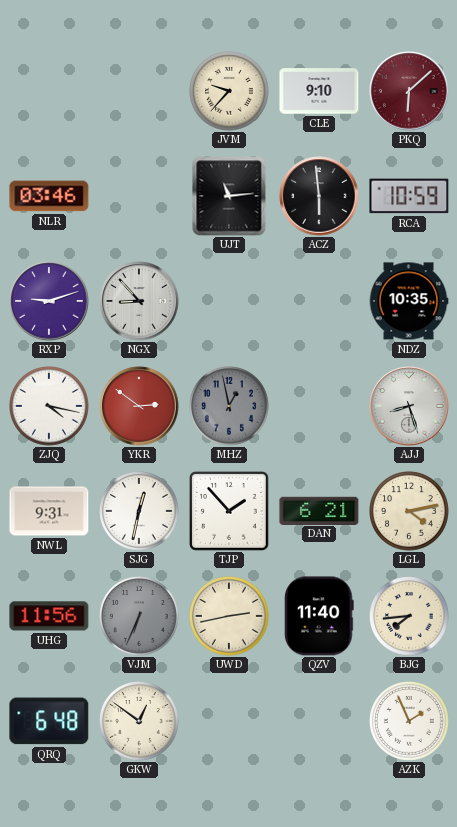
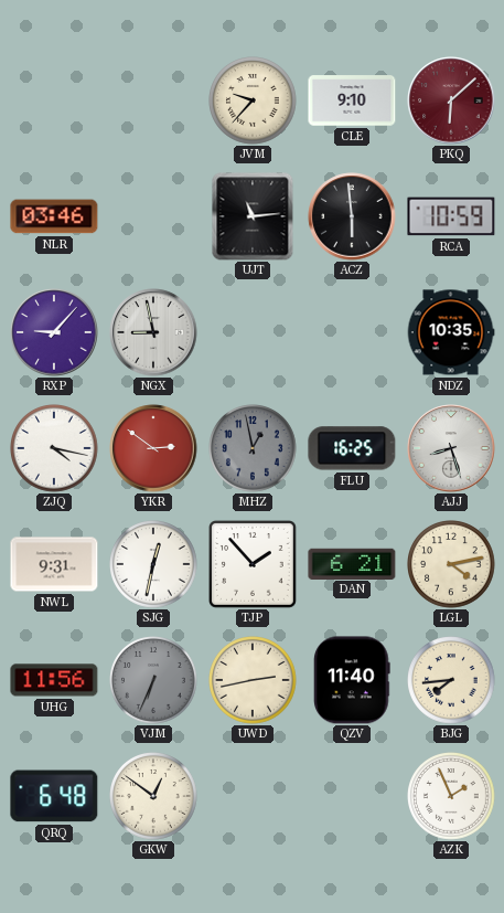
RXP: 9:12 -> 9:07
NGX: 8:53 -> 8:58
FLU: none -> 16:25
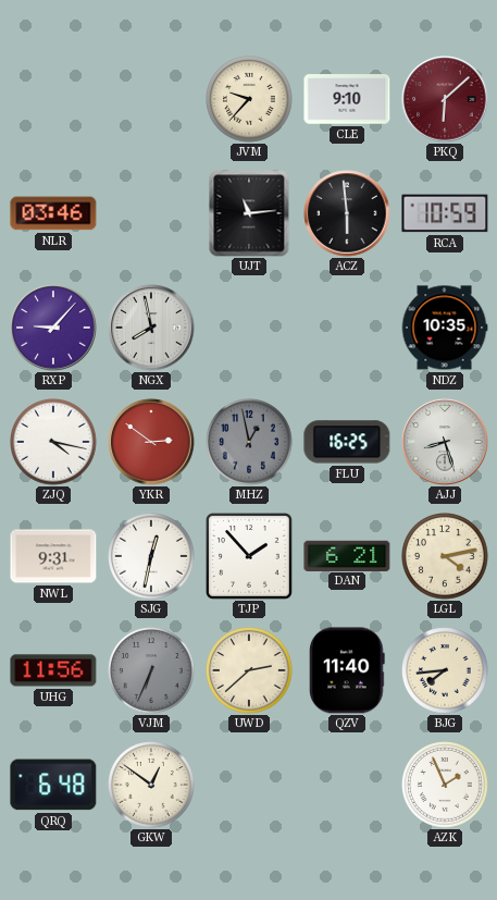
NGX: 8:58 -> 7:58
UWD: 2:43 -> 2:38
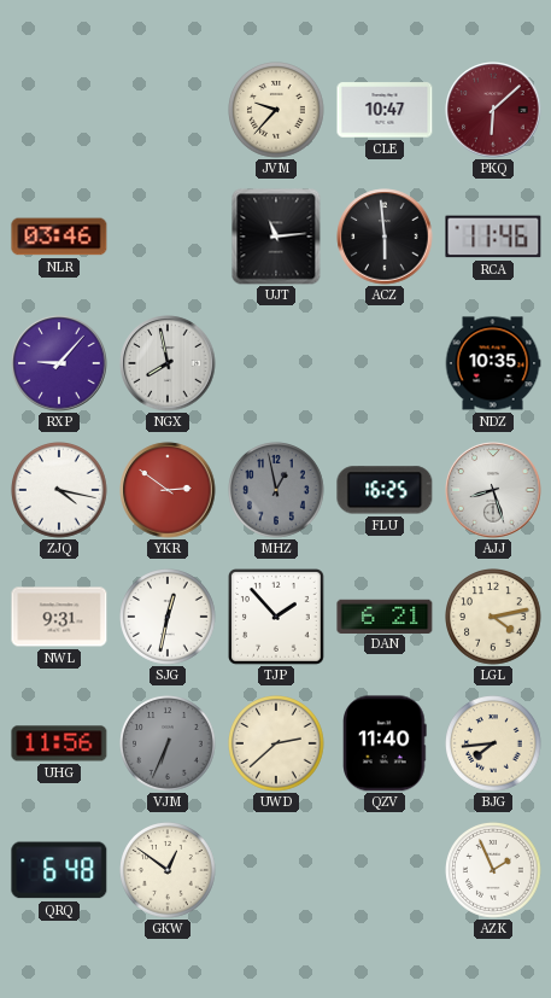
CLE: 9:10 -> 10:47
RCA: 10:59 -> 11:46
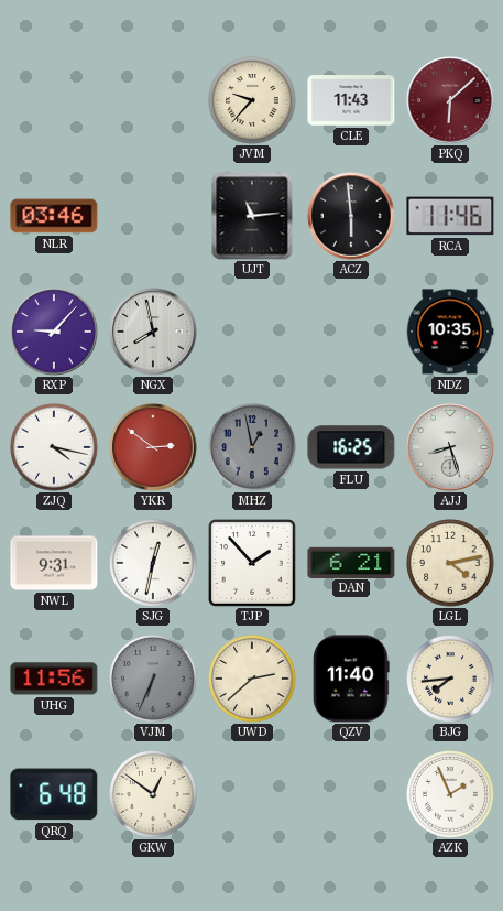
CLE: 10:47 -> 11:43
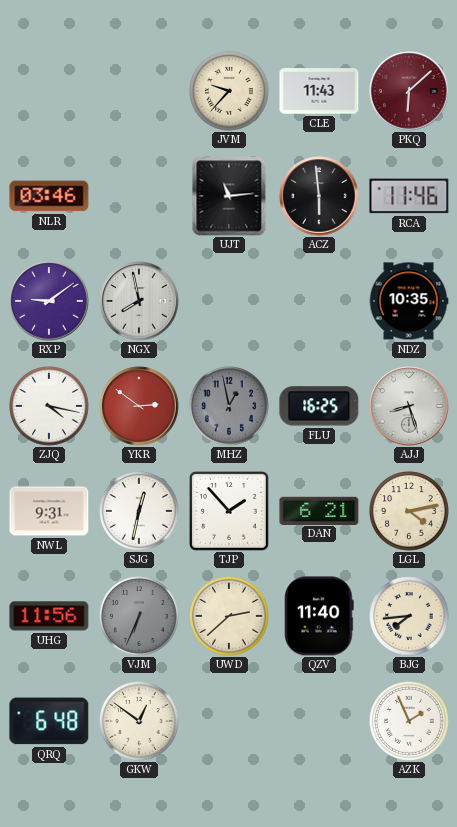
RXP: 9:07 -> 9:09
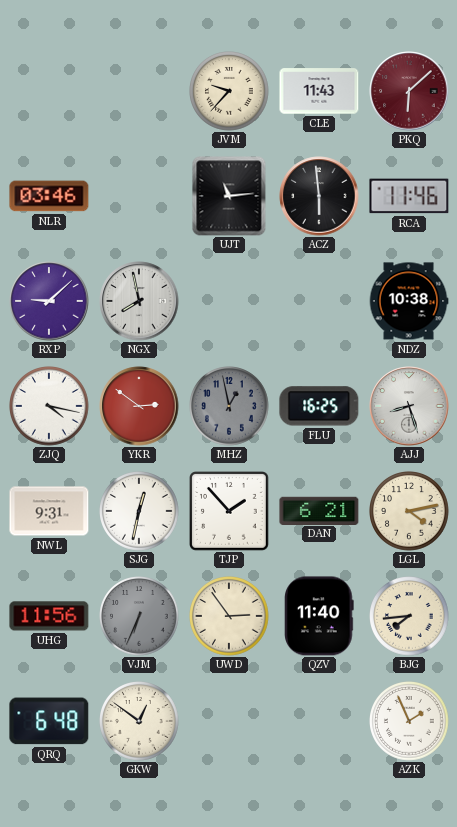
RXP: 9:09 -> 9:08
NDZ: 10:35 -> 10:38
UWD: 2:38 -> 2:54
